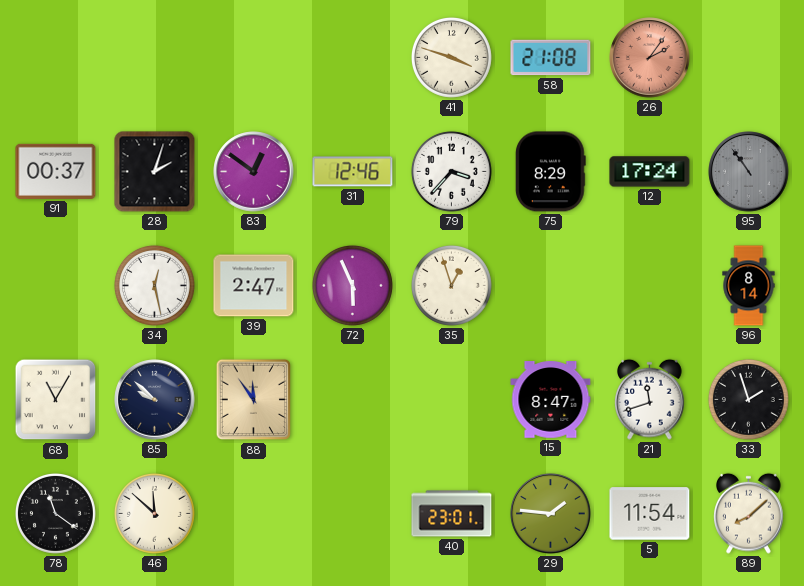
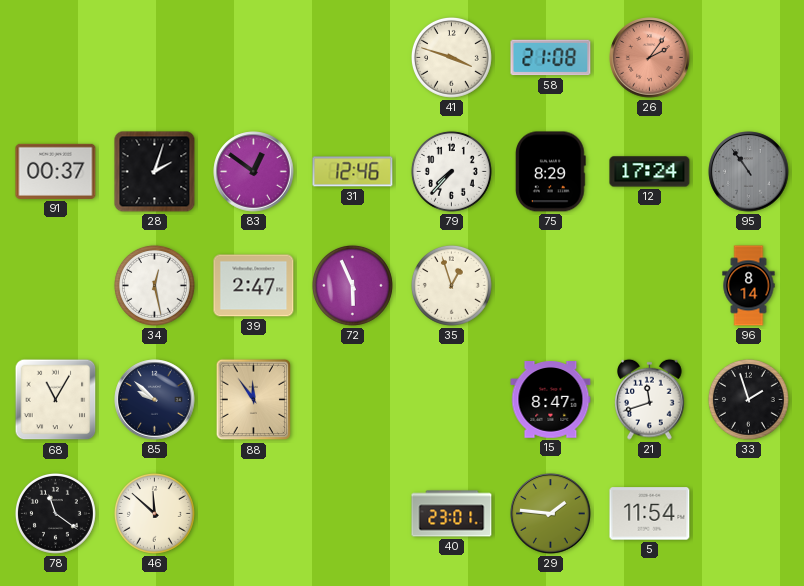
79: 3:37 -> 7:37
89: 8:08 -> none
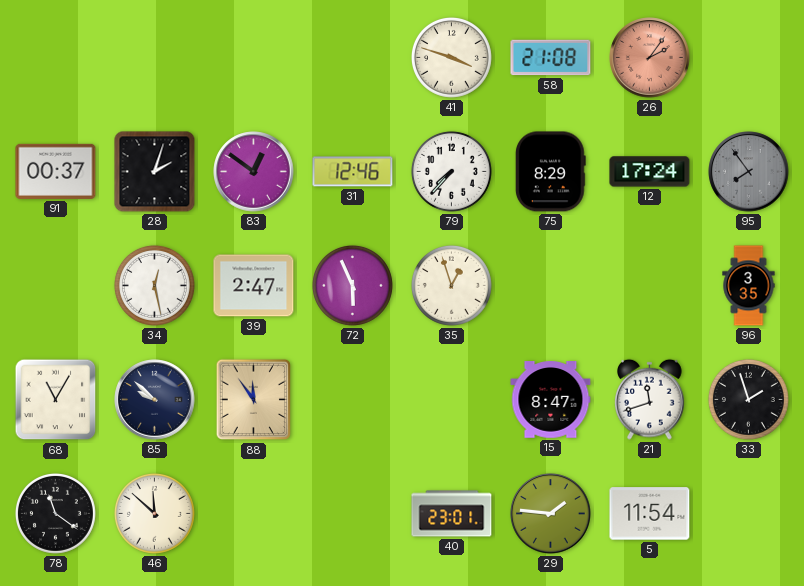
95: 10:54 -> 7:54
96: 8:14 -> 3:35
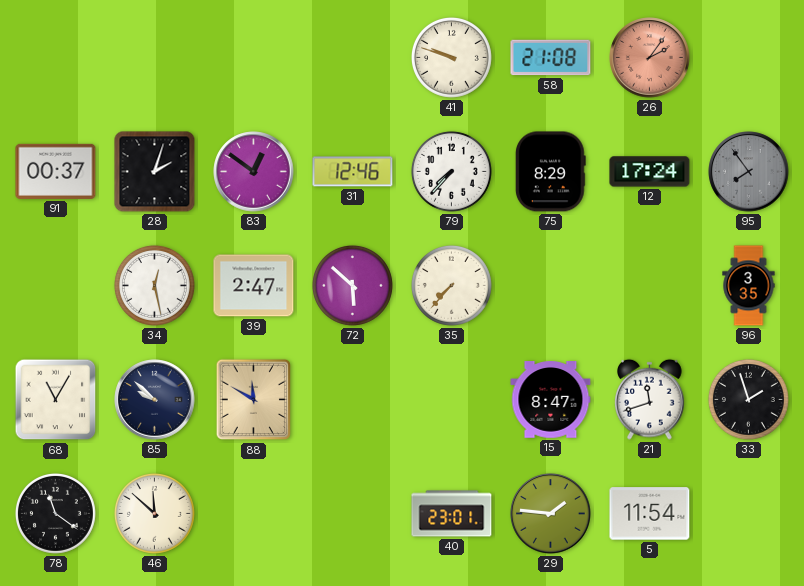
41: 3:48 -> 9:48
72: 5:56 -> 5:52
35: 12:57 -> 7:37
88: 11:54 -> 11:50
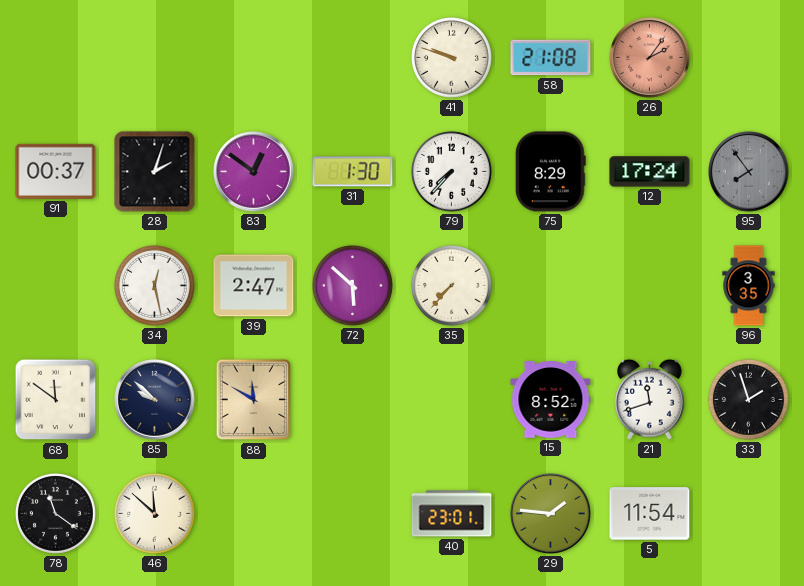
31: 12:46 -> 1:30
68: 11:05 -> 11:51
15: 8:47 -> 8:52
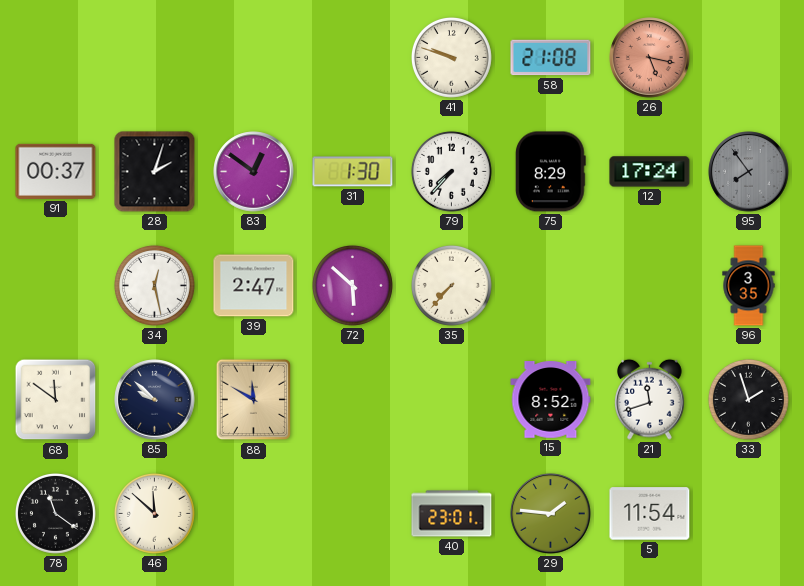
26: 2:06 -> 5:17
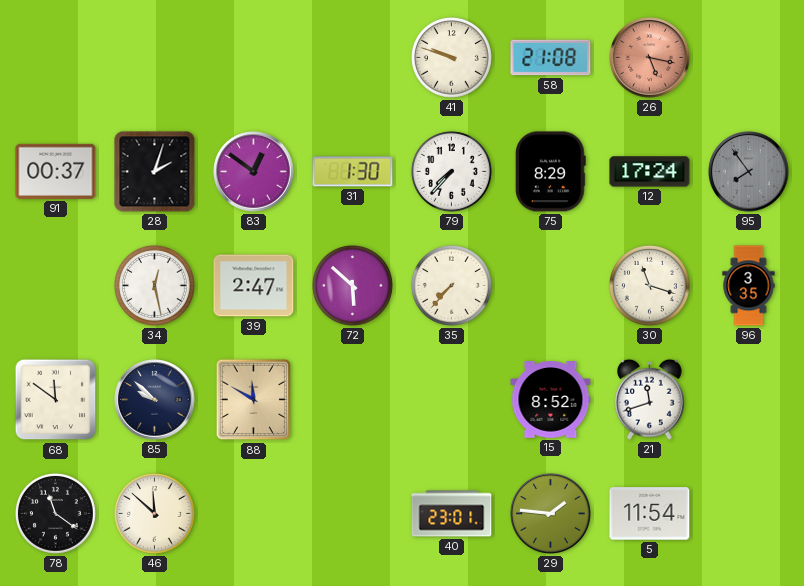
30: none -> 11:18
33: 1:57 -> none
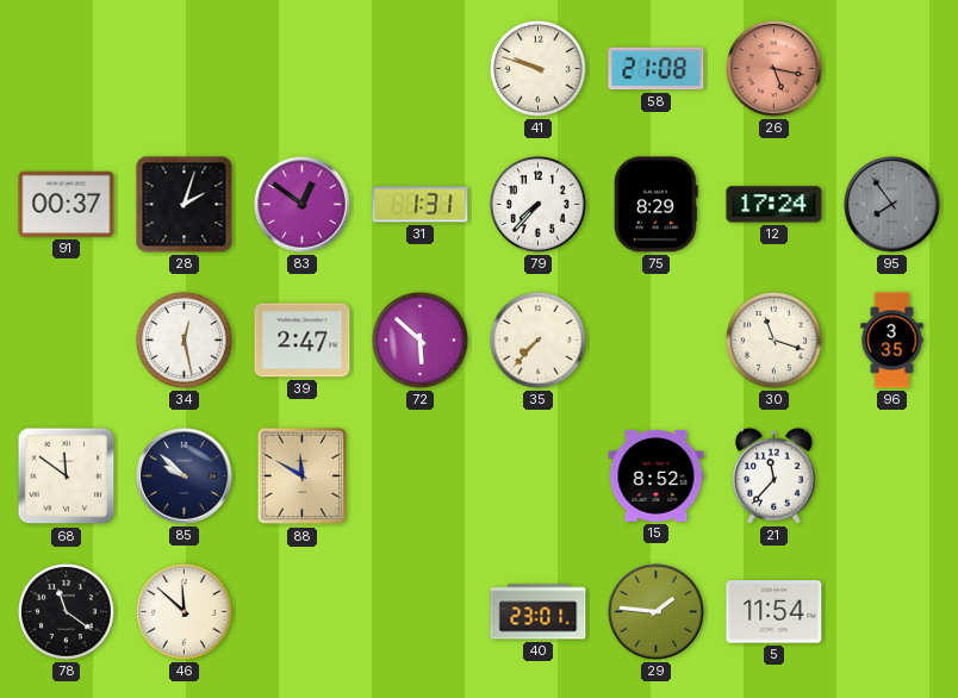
31: 1:30 -> 1:31
21: 11:42 -> 11:37
